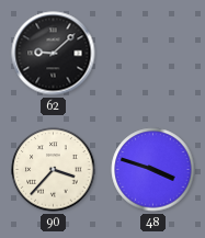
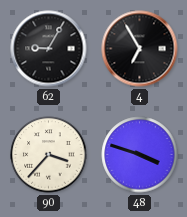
62: 9:08 -> 9:05
4: none -> 6:55
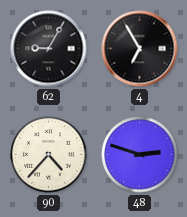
90: 3:37 -> 4:37
48: 3:48 -> 2:48
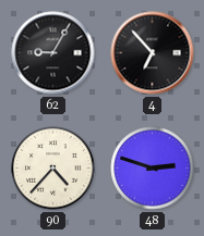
4: 6:55 -> 6:53
